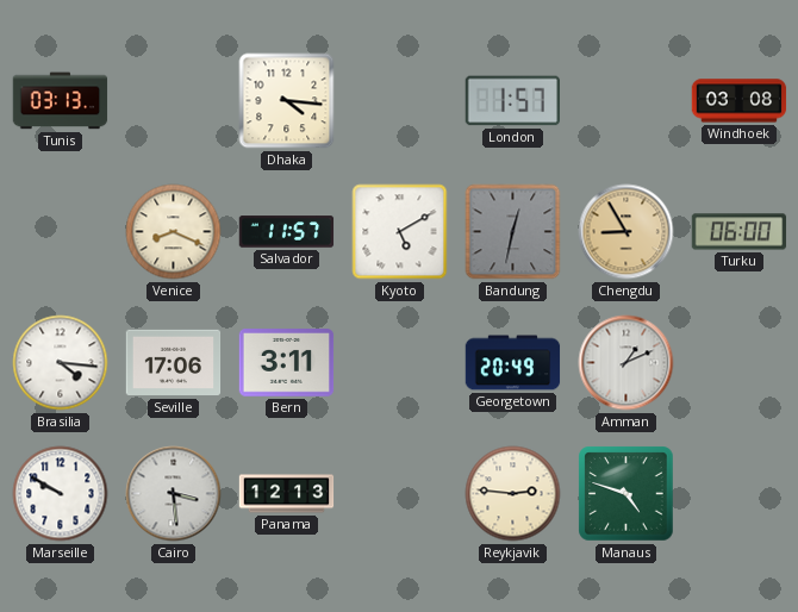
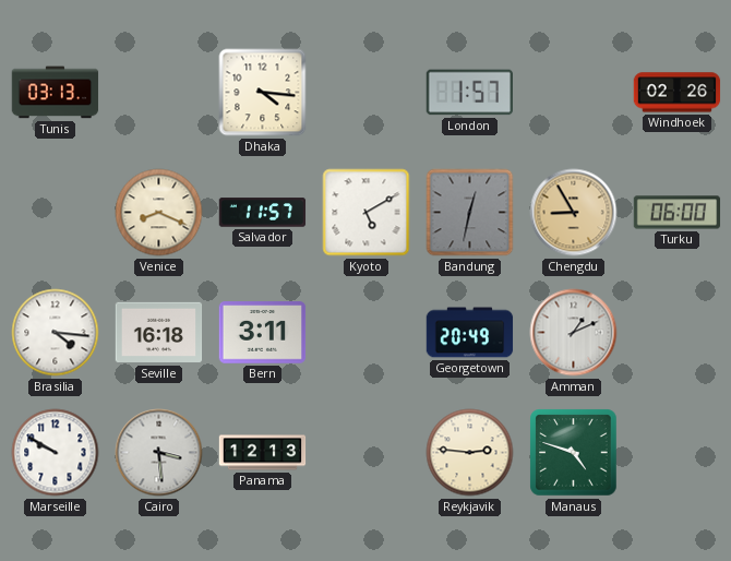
Windhoek: 03:08 -> 02:26
Seville: 17:06 -> 16:18
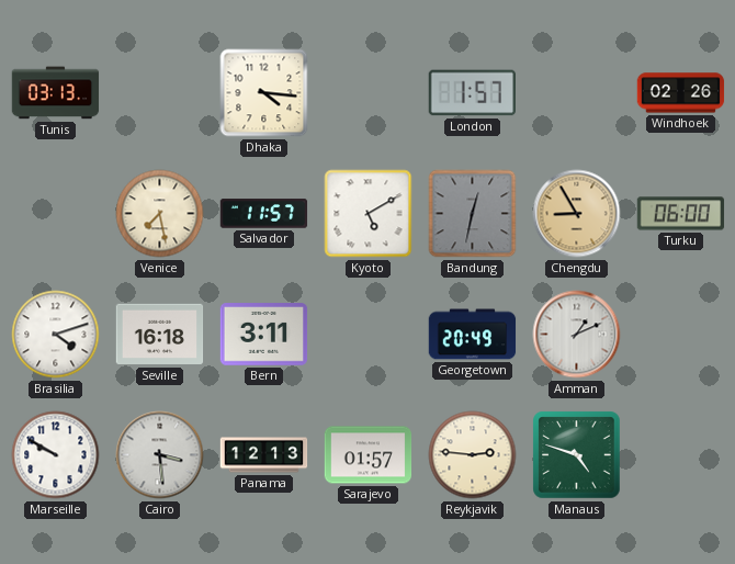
Venice: 8:19 -> 7:28
Brasilia: 4:16 -> 4:12
Sarajevo: none -> 01:57
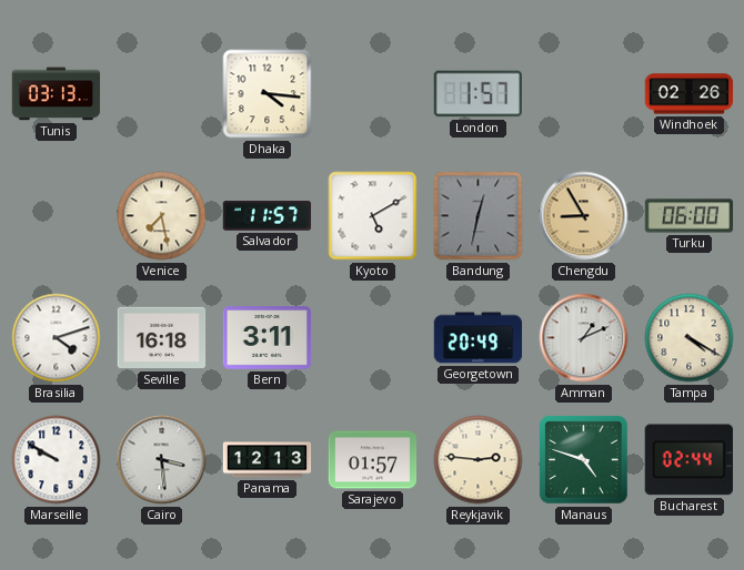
Tampa: none -> 4:20
Bucharest: none -> 02:44
